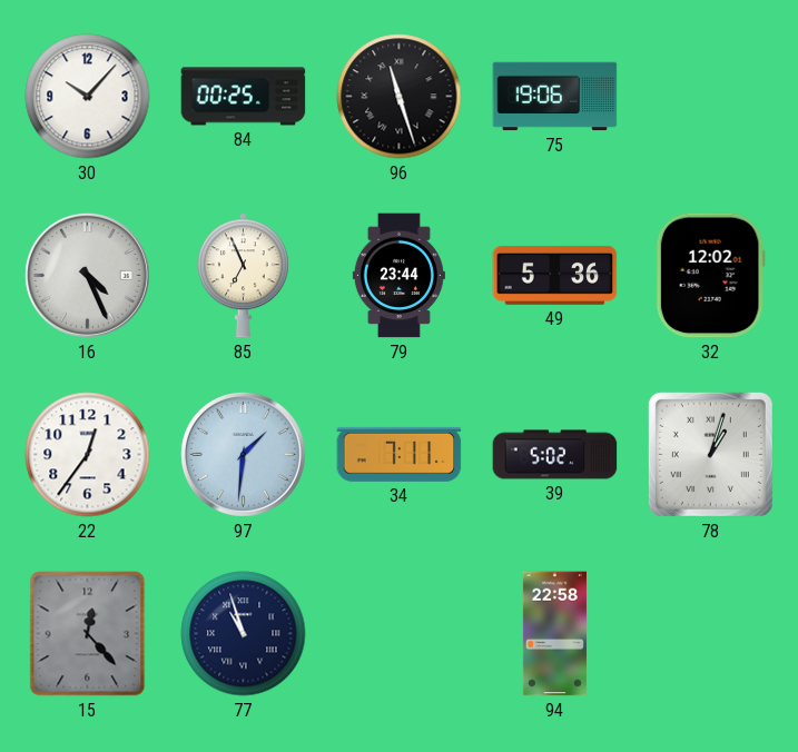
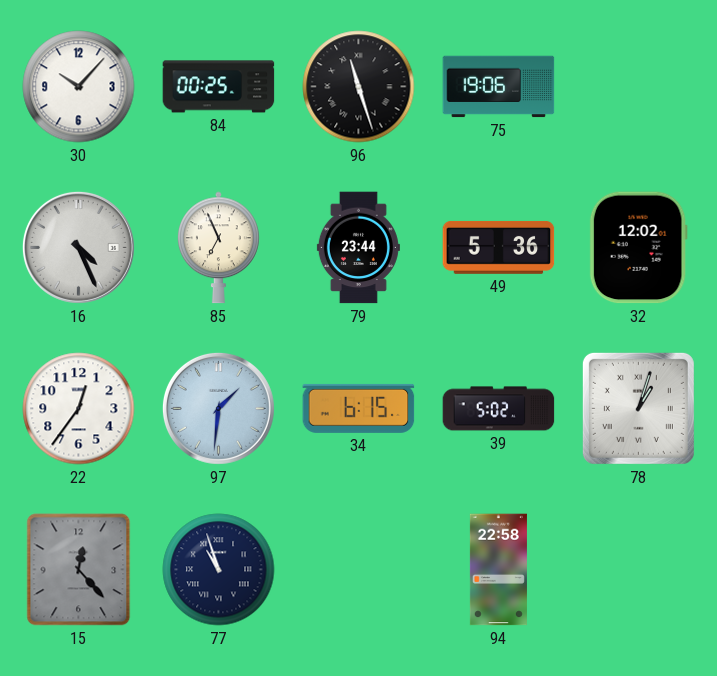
34: 7:11 -> 6:15
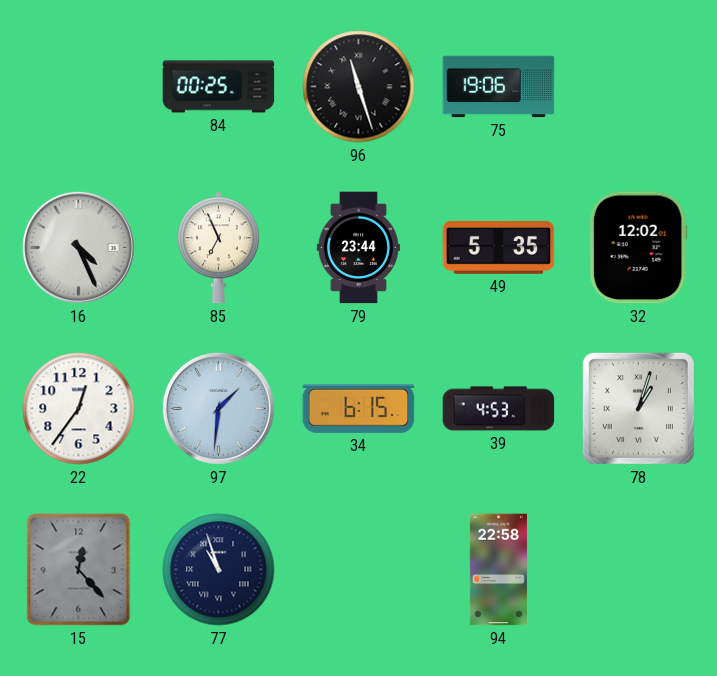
30: 10:07 -> none
49: 5:36 -> 5:35
39: 5:02 -> 4:53
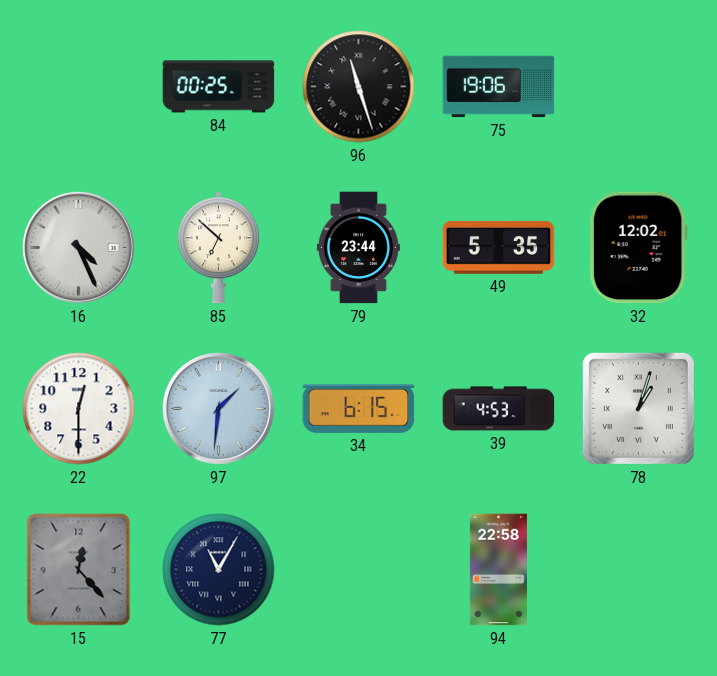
85: 6:56 -> 6:52
22: 12:36 -> 12:30
77: 10:57 -> 11:05
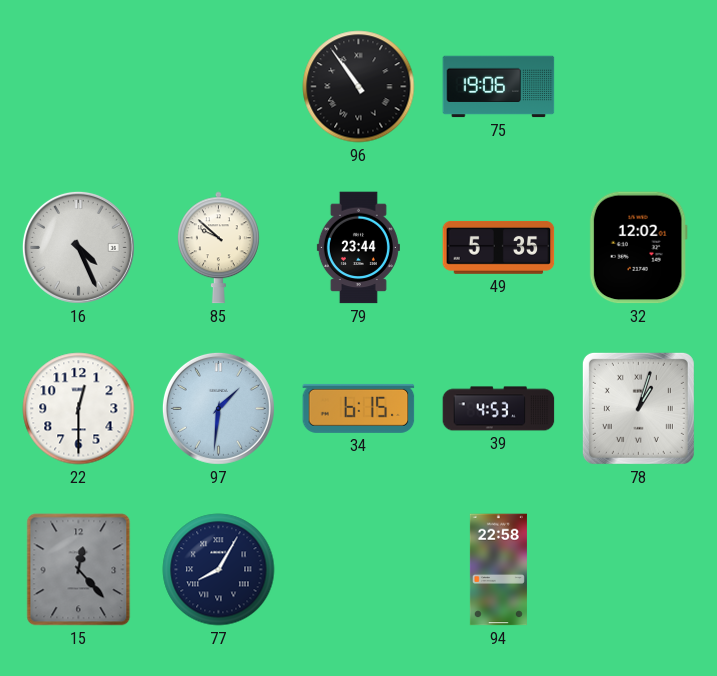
84: 00:25 -> none
96: 11:27 -> 10:54
85: 6:52 -> 9:52
77: 11:05 -> 8:05
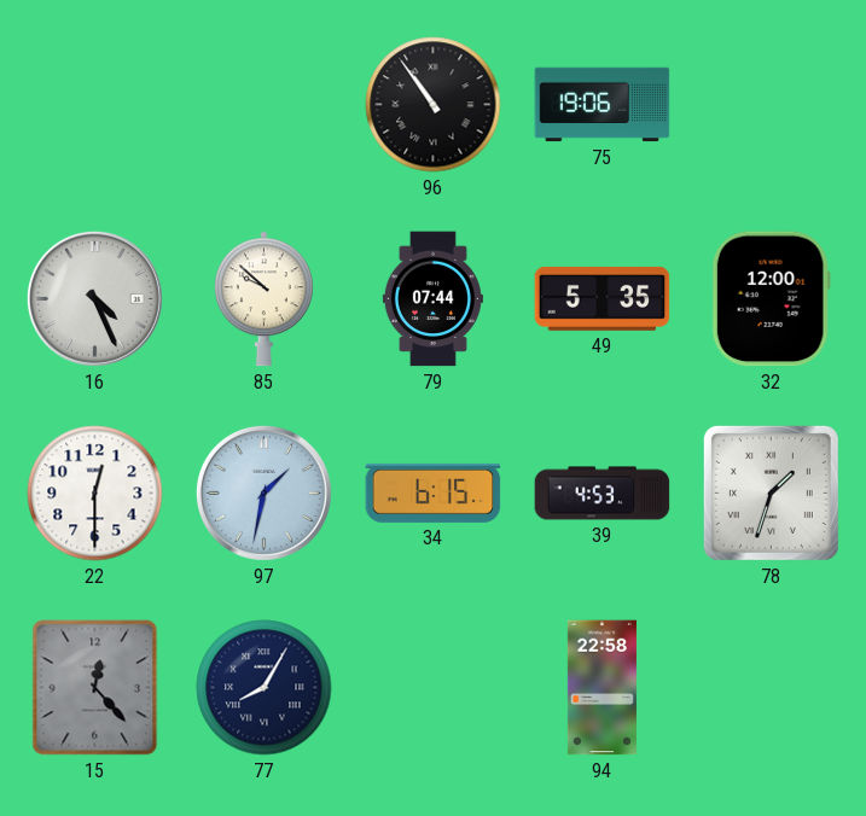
79: 23:44 -> 07:44
32: 12:02 -> 12:00
97: 1:31 -> 1:32
78: 1:03 -> 1:33
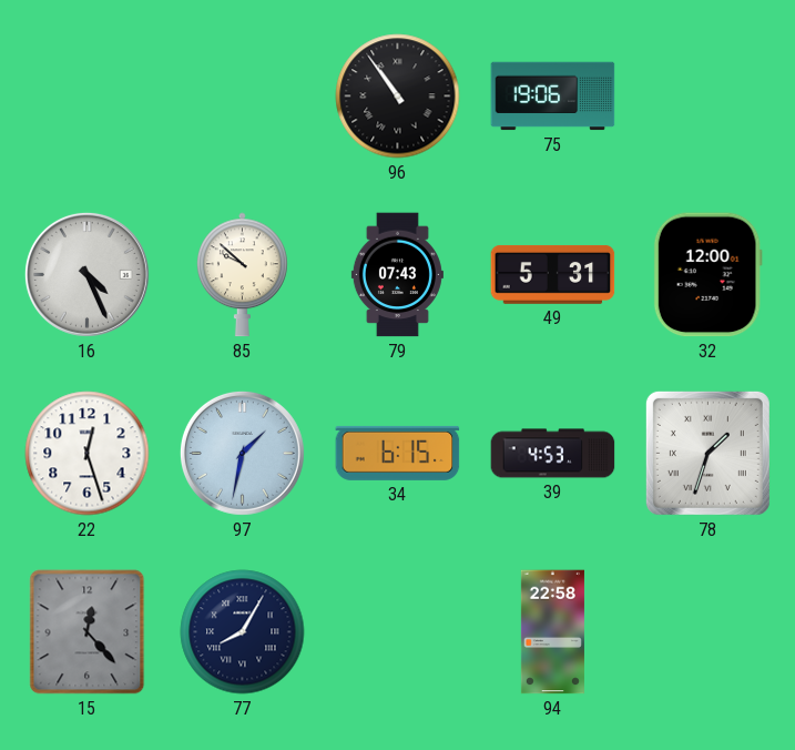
79: 07:44 -> 07:43
49: 5:35 -> 5:31
22: 12:30 -> 12:27
